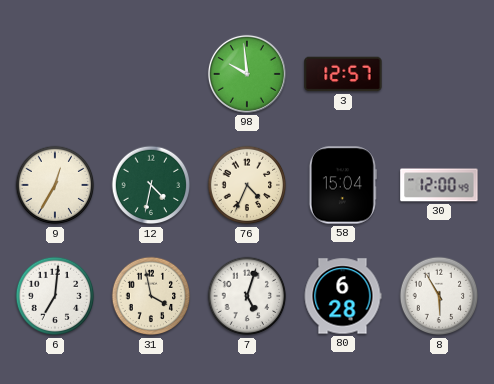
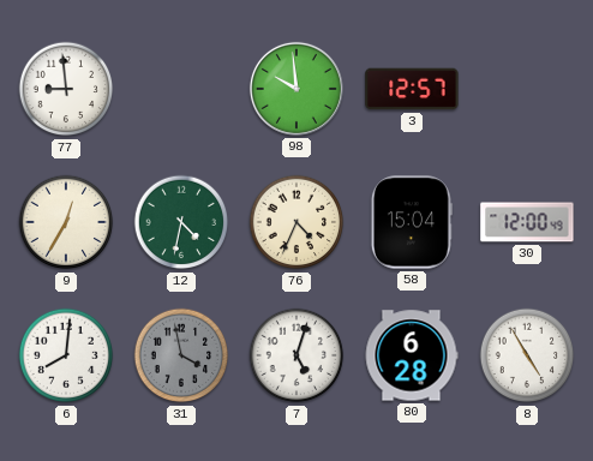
77: none -> 8:59
6: 7:01 -> 8:01
31 dial: cream -> grey
8: 5:55 -> 4:55
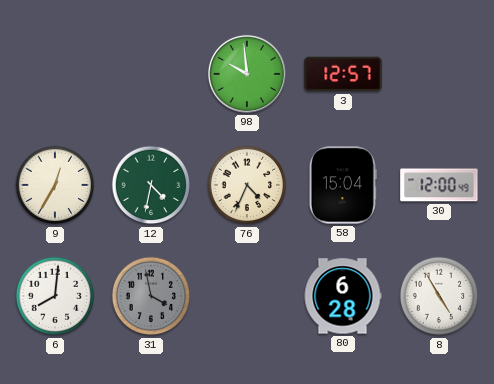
77: 8:59 -> none
7: 5:03 -> none
